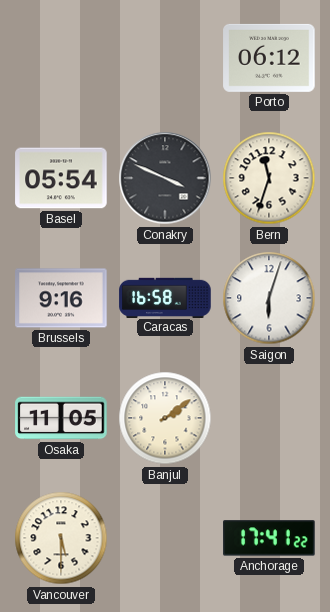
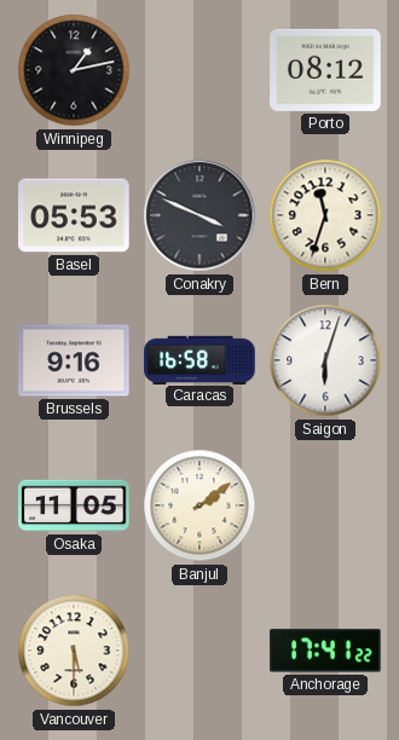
Winnipeg: none -> 1:13
Porto: 06:12 -> 08:12
Basel: 05:54 -> 05:53
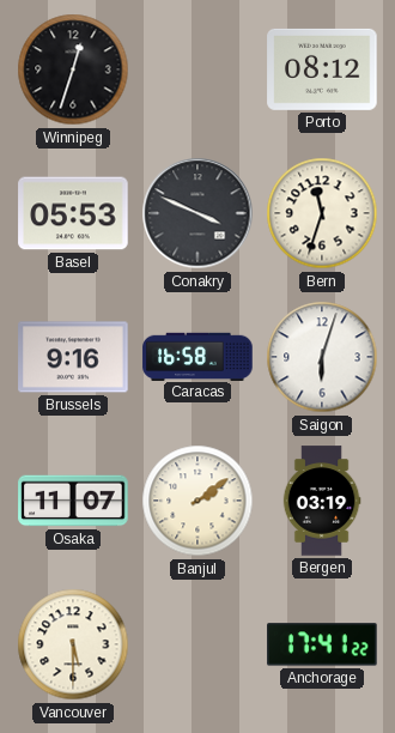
Winnipeg: 1:13 -> 12:33
Osaka: 11:05 -> 11:07
Bergen: none -> 03:19
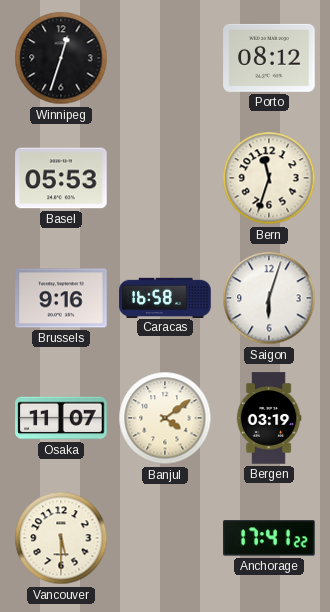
Conakry: 3:49 -> none
Banjul: 2:09 -> 4:09
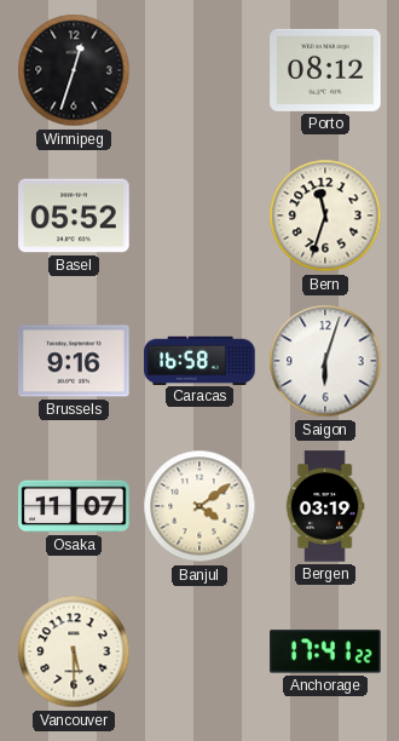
Basel: 05:53 -> 05:52
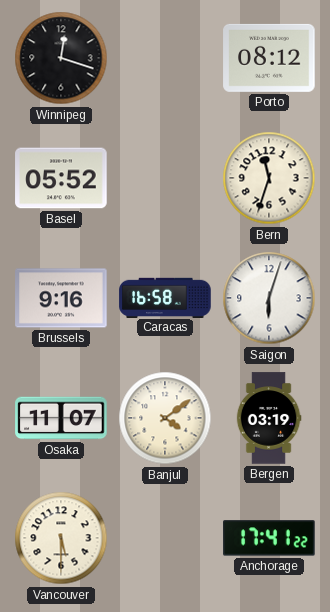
Winnipeg: 12:33 -> 12:18
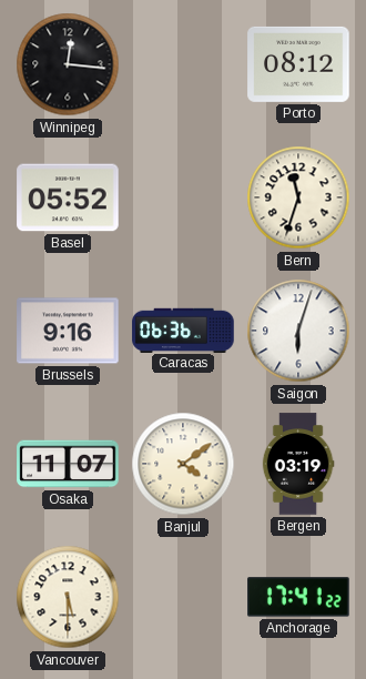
Winnipeg: 12:18 -> 12:16
Caracas: 16:58 -> 06:36
